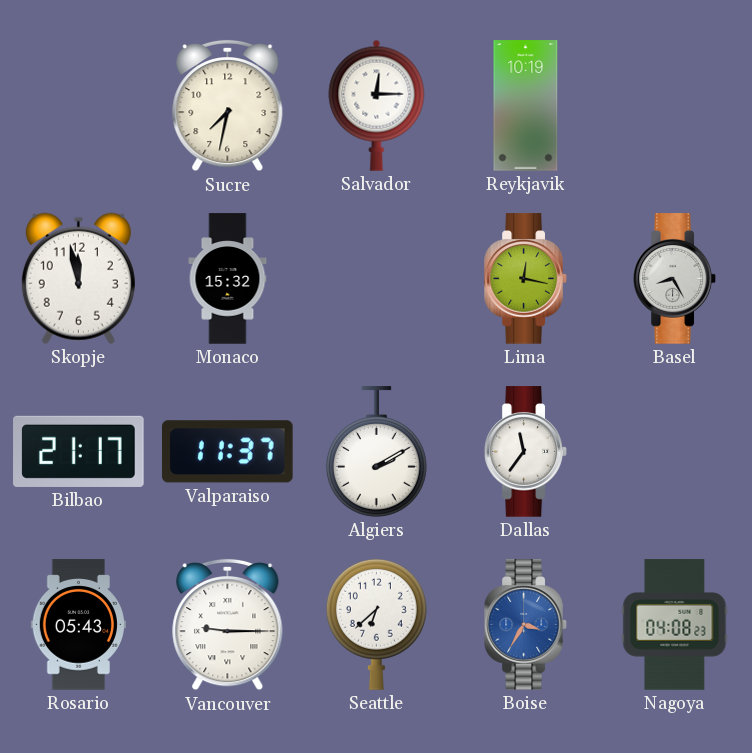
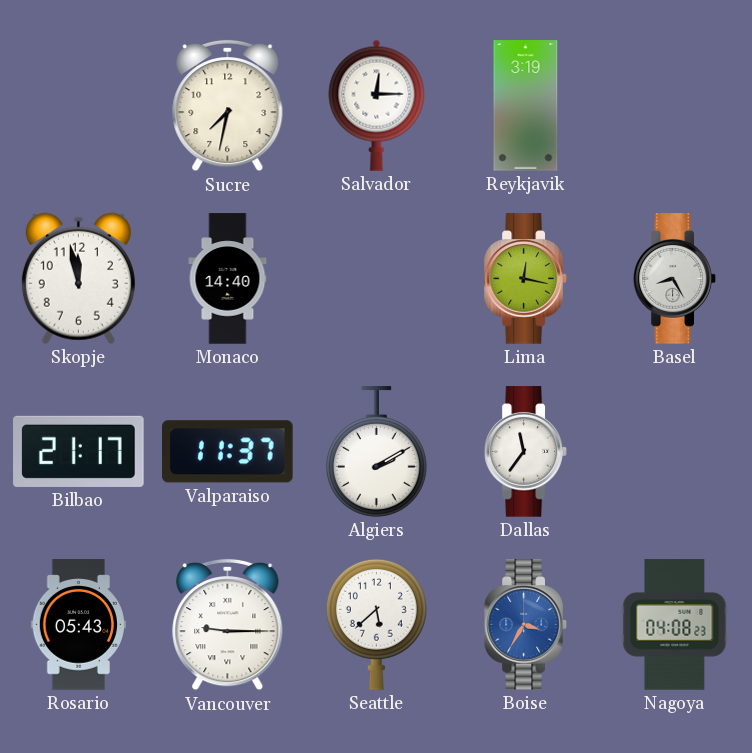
Reykjavik: 10:19 -> 3:19
Monaco: 15:32 -> 14:40
Seattle: 6:38 -> 5:38
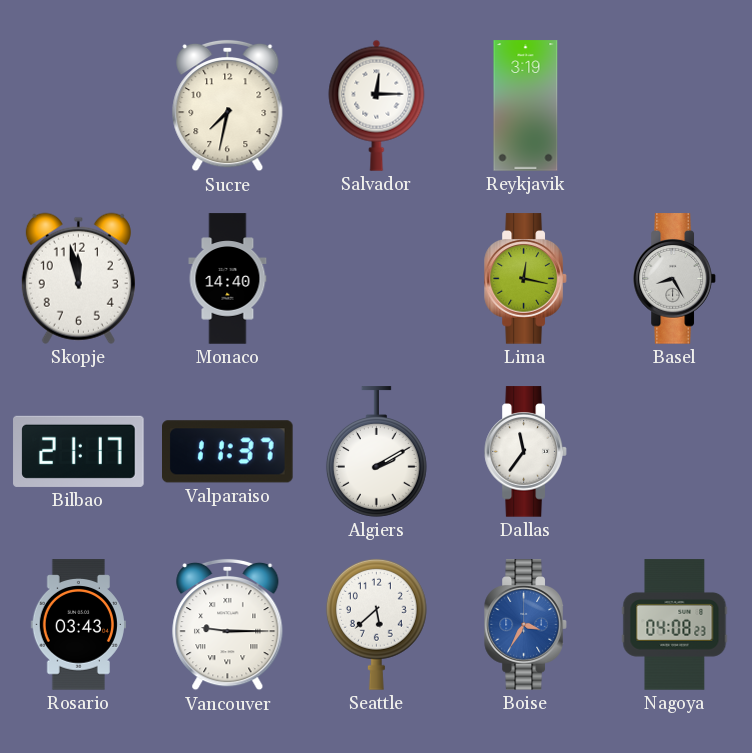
Rosario: 05:43 -> 03:43
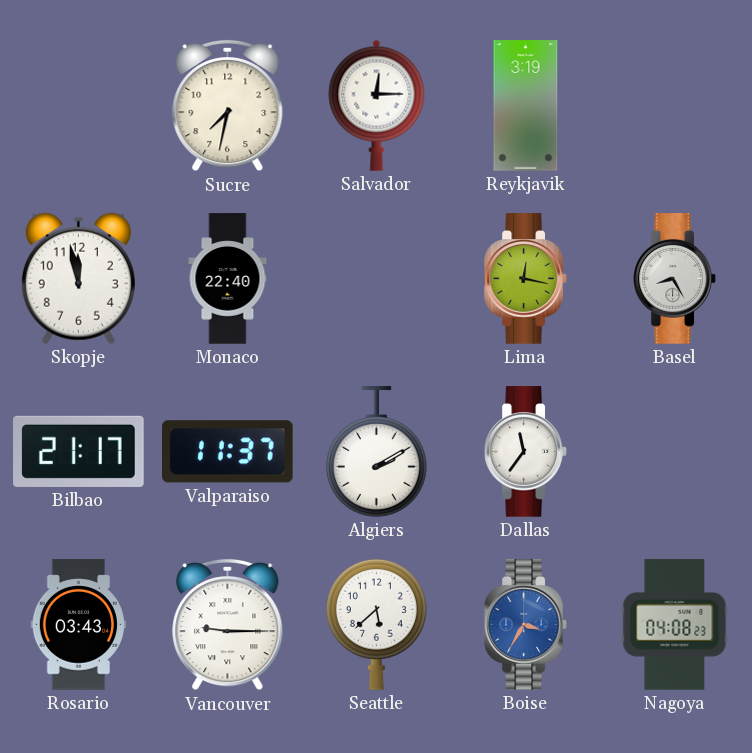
Monaco: 14:40 -> 22:40
